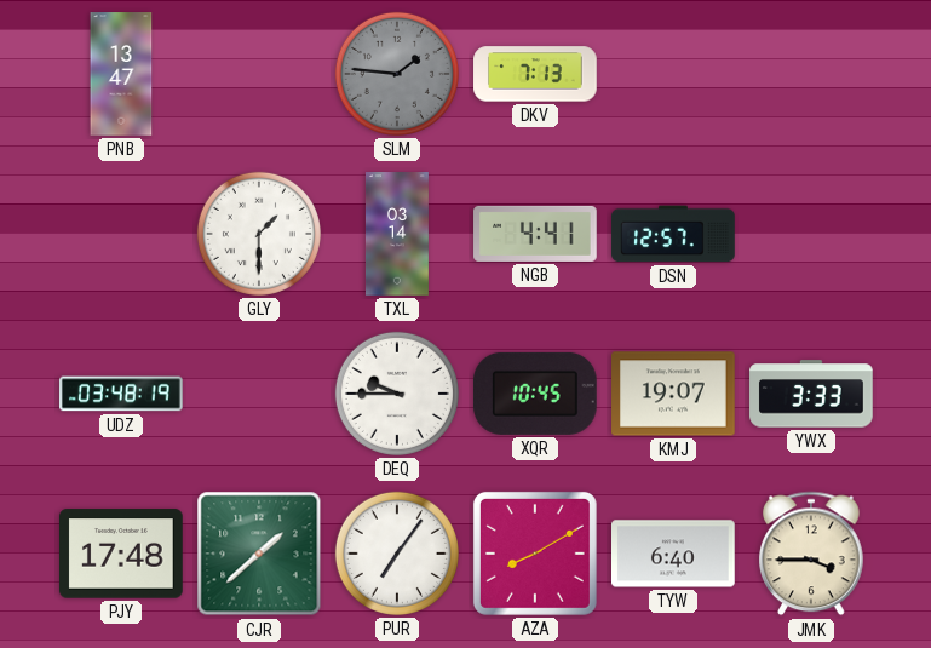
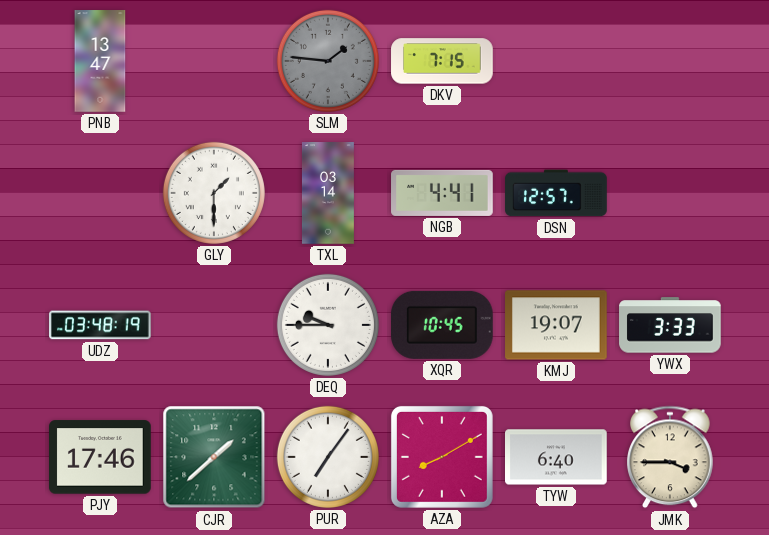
DKV: 7:13 -> 7:15
PJY: 17:48 -> 17:46
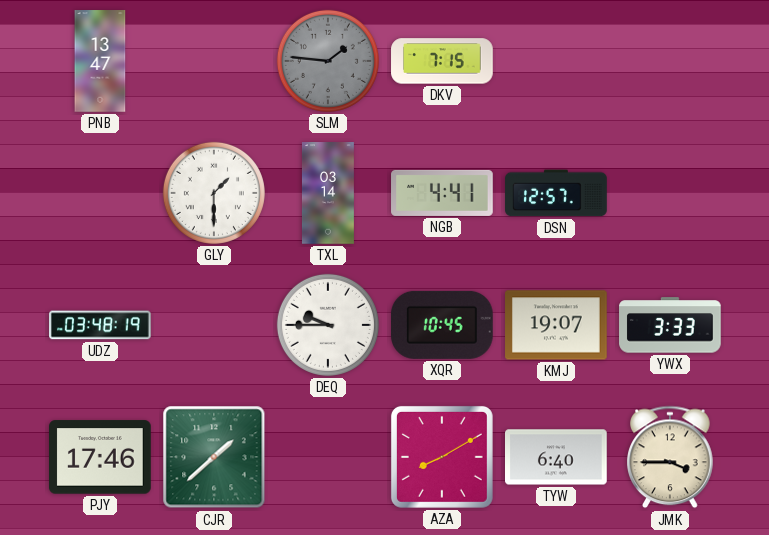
PUR: 7:06 -> none
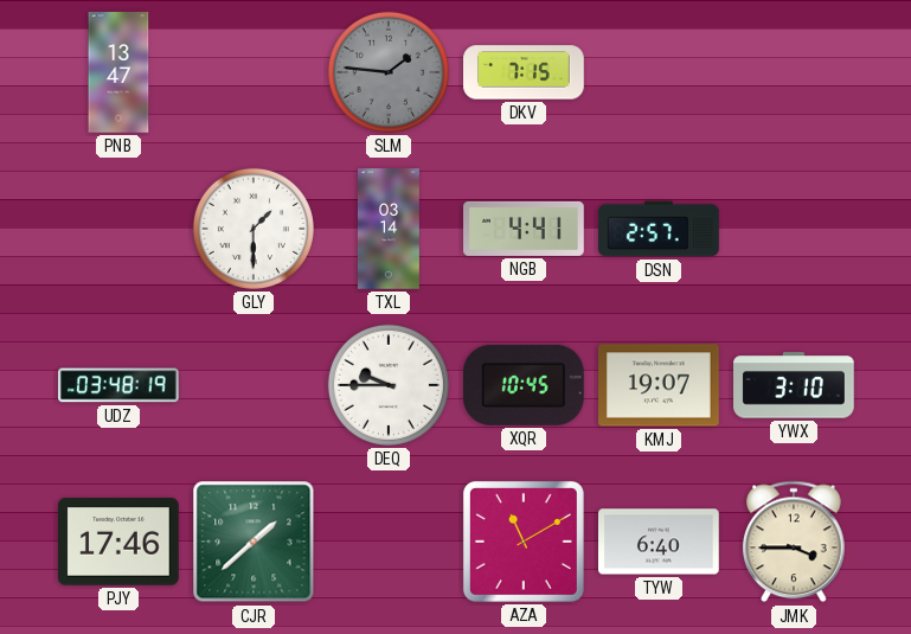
DSN: 12:57 -> 2:57
YWX: 3:33 -> 3:10
AZA: 8:10 -> 11:10
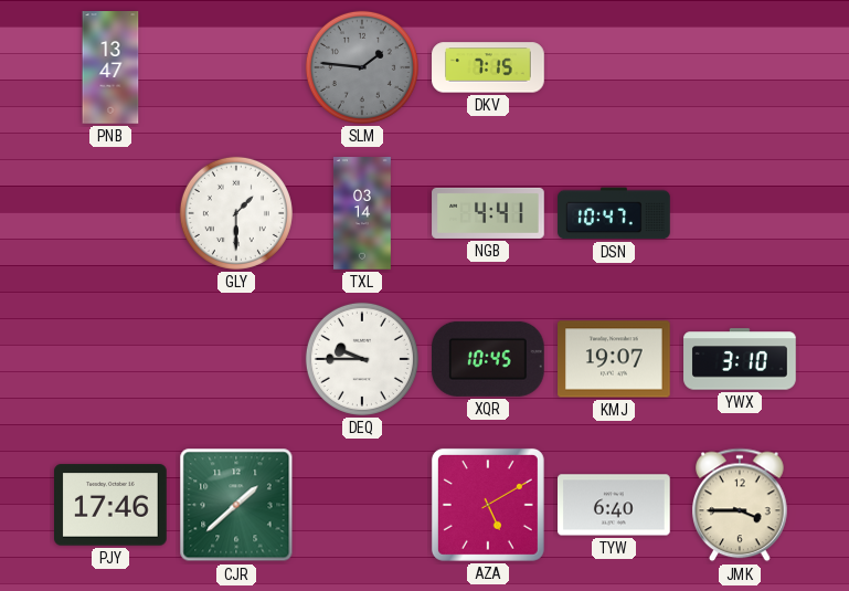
DSN: 2:57 -> 10:47
UDZ: 03:48 -> none
AZA: 11:10 -> 5:10
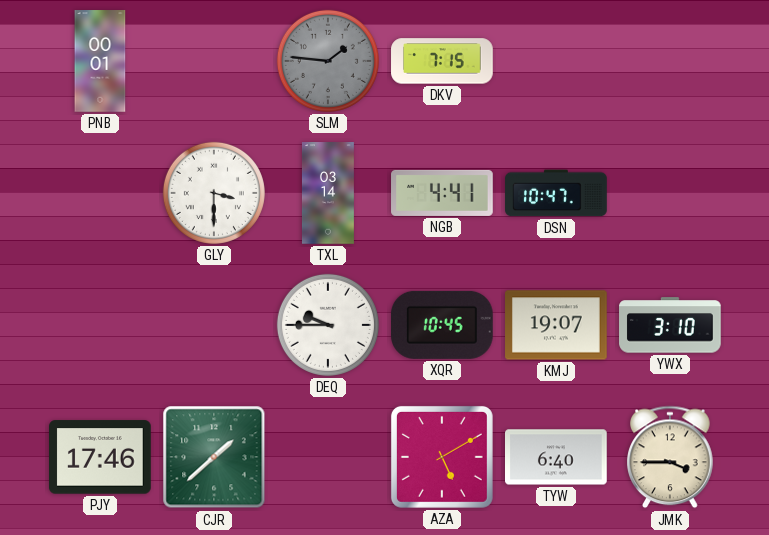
PNB: 13:47 -> 00:01
GLY: 1:30 -> 3:30
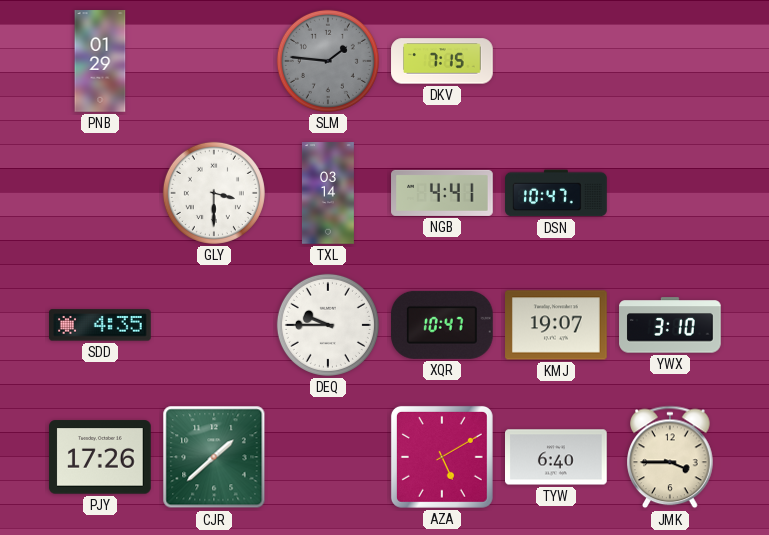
PNB: 00:01 -> 01:29
SDD: none -> 4:35
XQR: 10:45 -> 10:47
PJY: 17:46 -> 17:26
